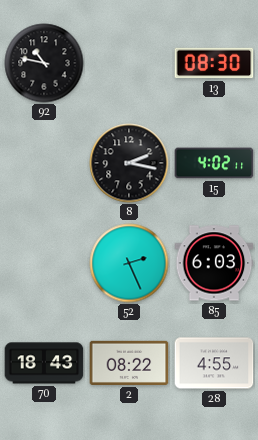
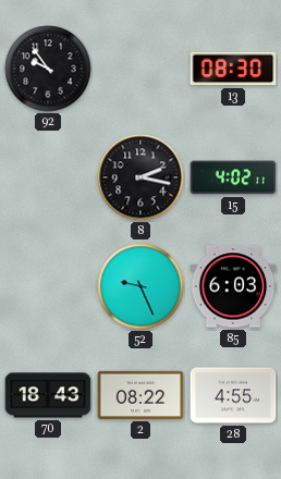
92: 10:47 -> 9:54
52: 2:26 -> 9:26
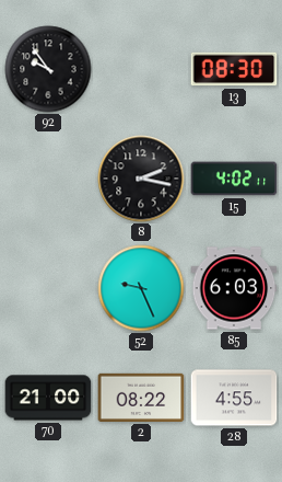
70: 18:43 -> 21:00
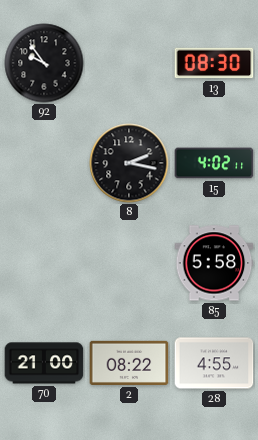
52: 9:26 -> none
85: 6:03 -> 5:58
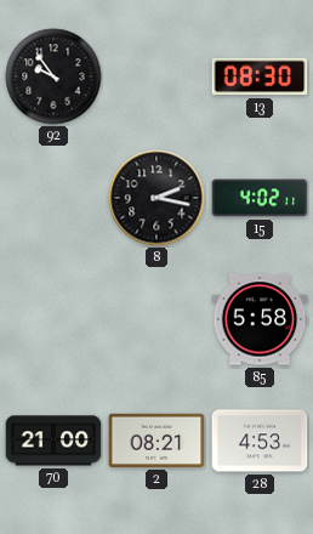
2: 08:22 -> 08:21
28: 4:55 -> 4:53
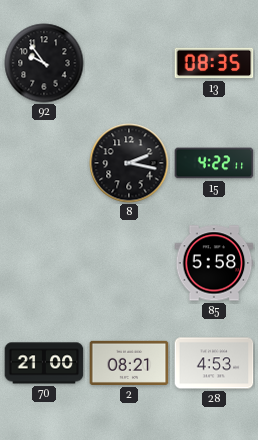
13: 08:30 -> 08:35
15: 4:02 -> 4:22
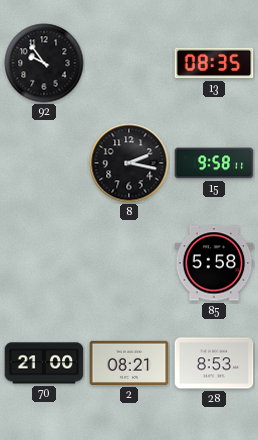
15: 4:22 -> 9:58
28: 4:53 -> 8:53
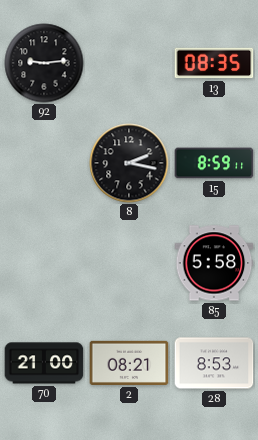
92: 9:54 -> 9:14
15: 9:58 -> 8:59
